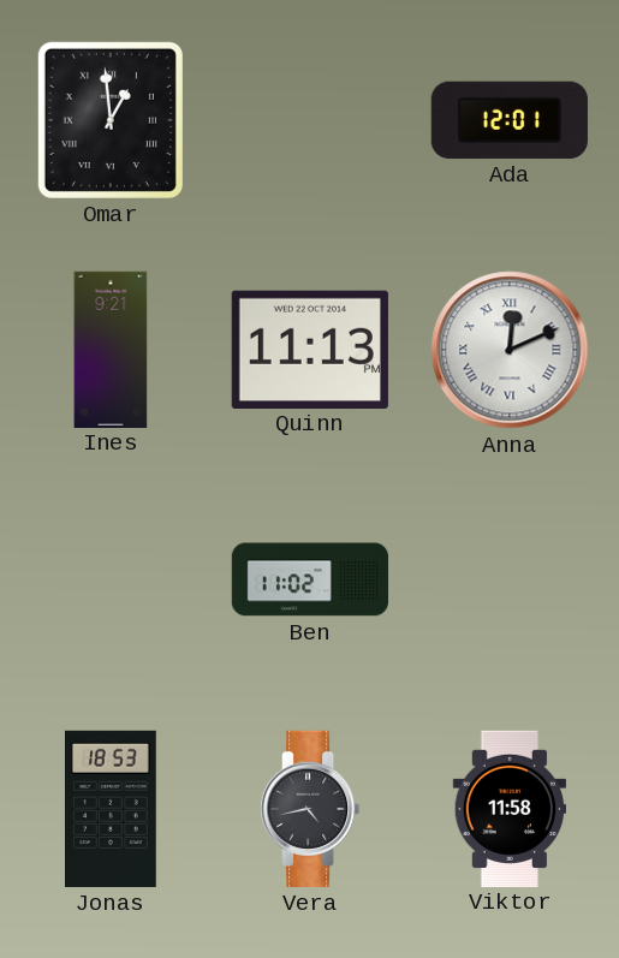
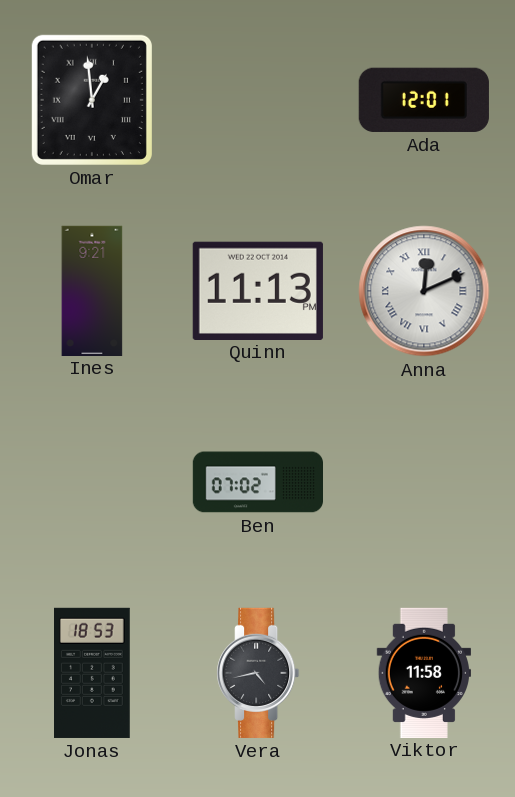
Ben: 11:02 -> 07:02
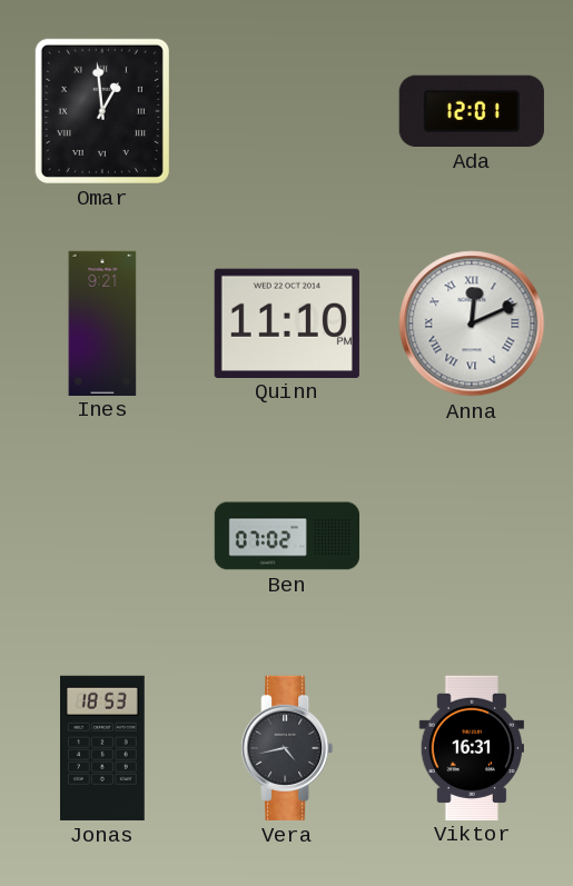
Quinn: 11:13 -> 11:10
Viktor: 11:58 -> 16:31
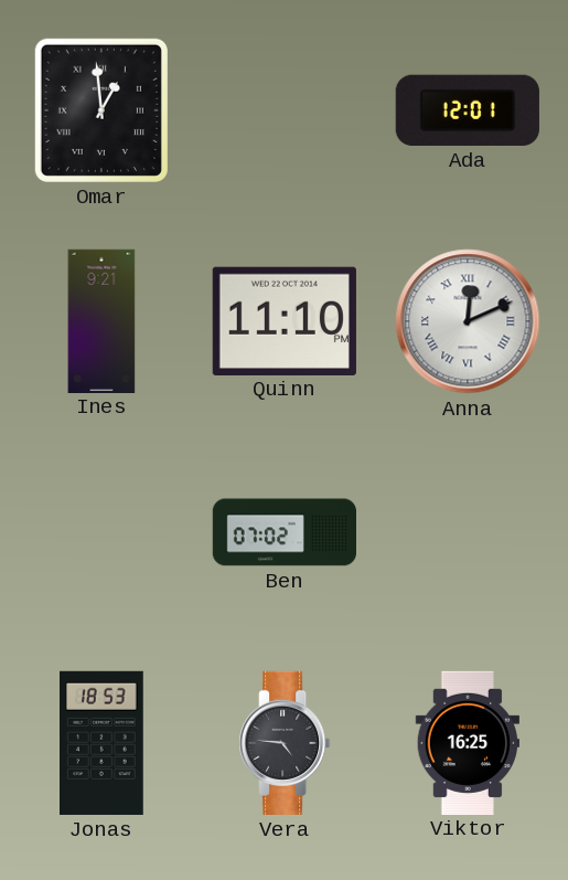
Vera: 4:43 -> 4:46
Viktor: 16:31 -> 16:25
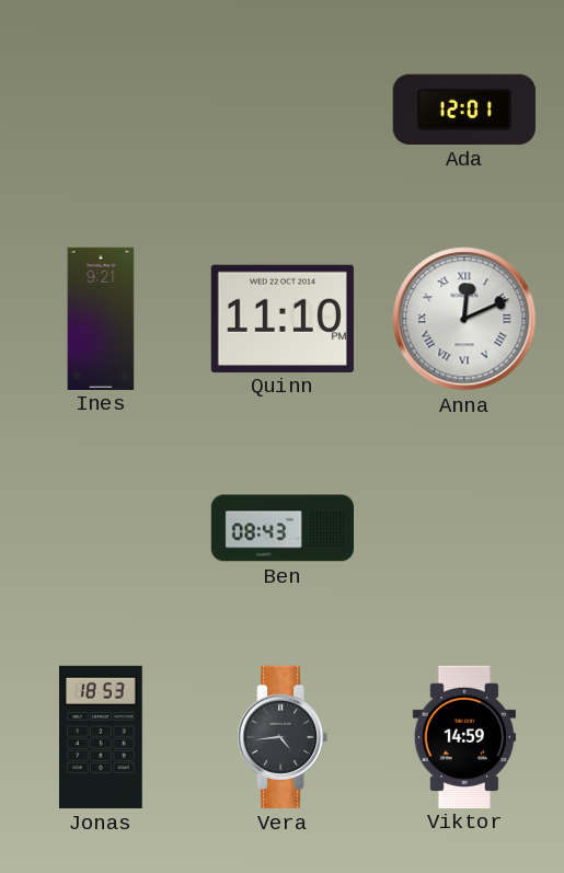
Omar: 12:59 -> none
Ben: 07:02 -> 08:43
Vera: 4:46 -> 4:44
Viktor: 16:25 -> 14:59
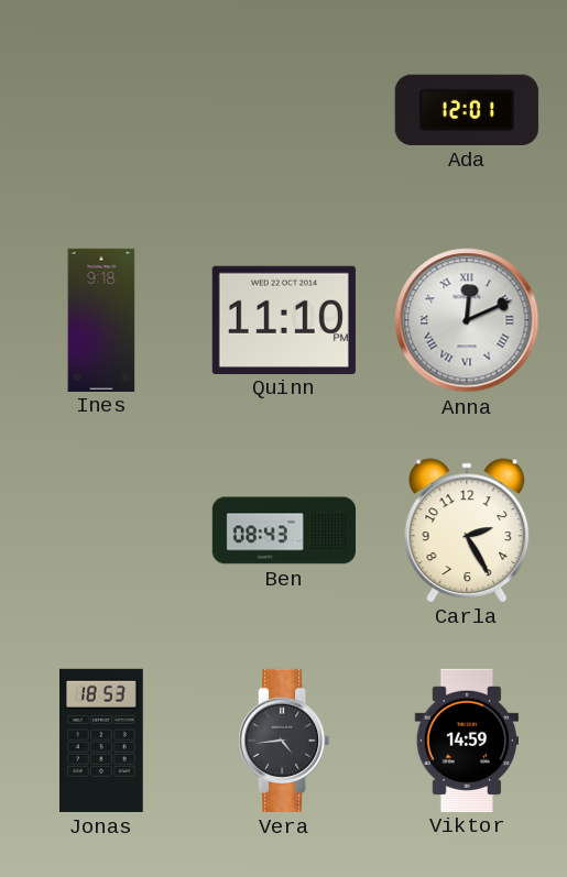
Ines: 9:21 -> 9:18
Carla: none -> 2:25
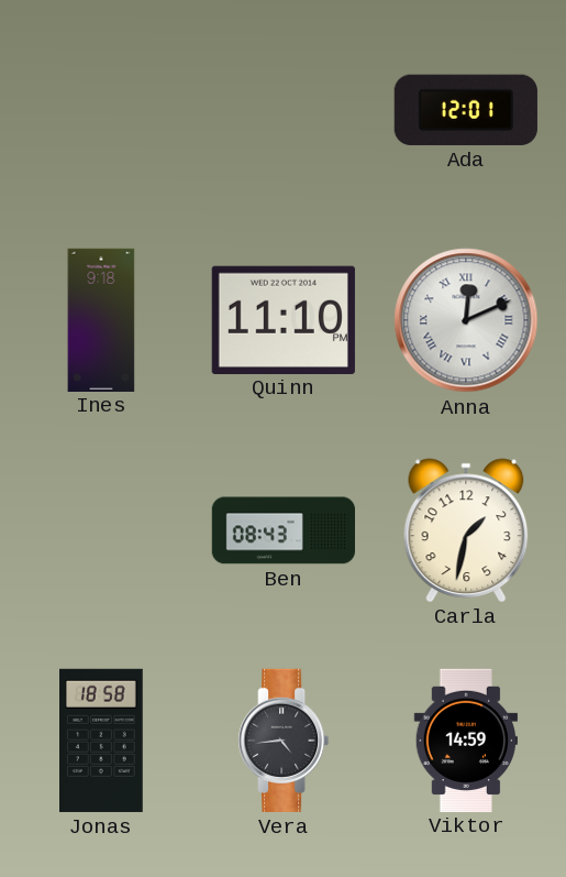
Carla: 2:25 -> 1:32
Jonas: 18:53 -> 18:58
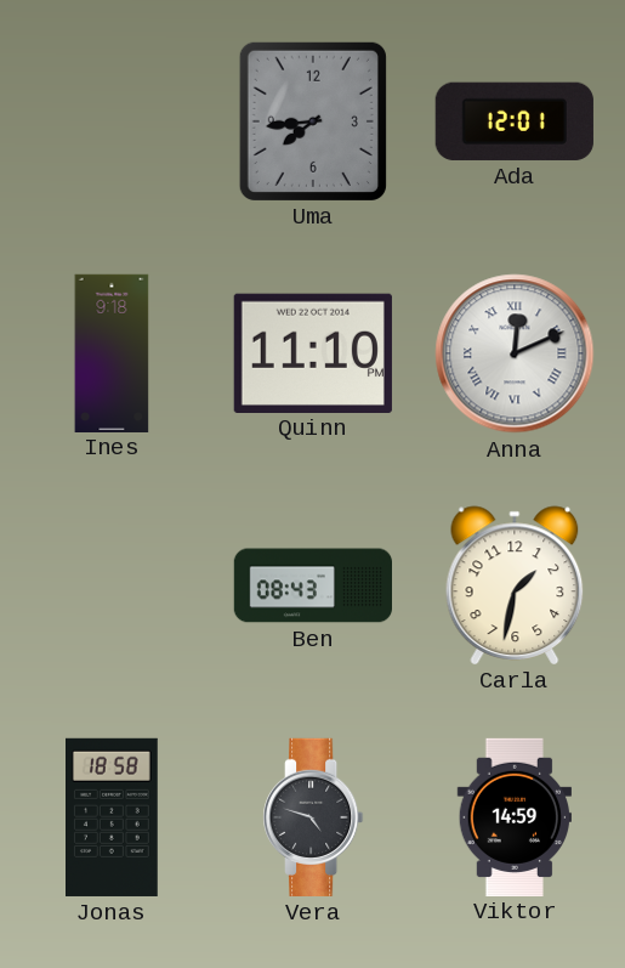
Uma: none -> 7:44
Vera: 4:44 -> 4:48
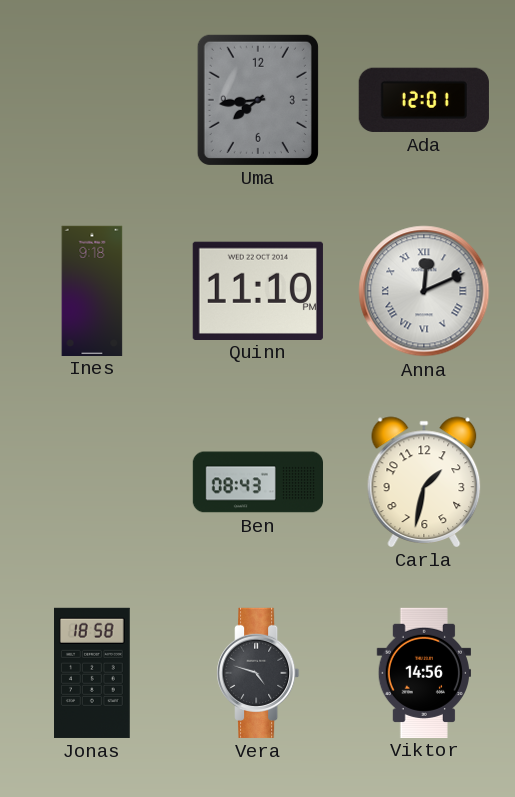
Viktor: 14:59 -> 14:56
